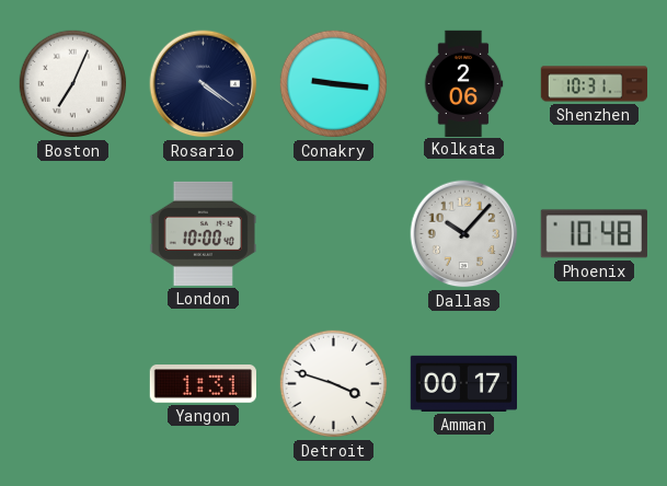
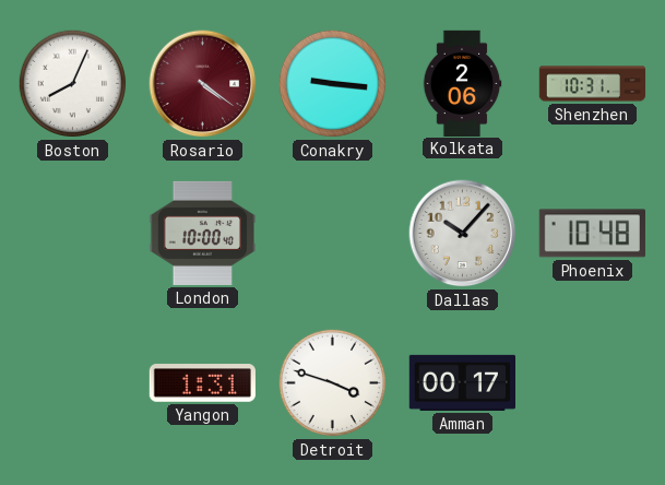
Boston: 7:04 -> 8:04
Rosario dial: navy -> burgundy
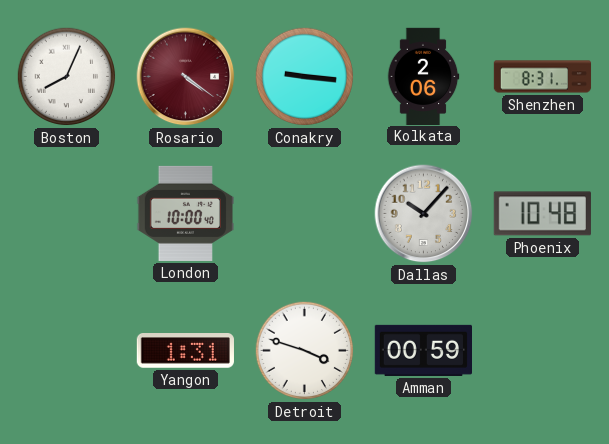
Shenzhen: 10:31 -> 8:31
Amman: 00:17 -> 00:59
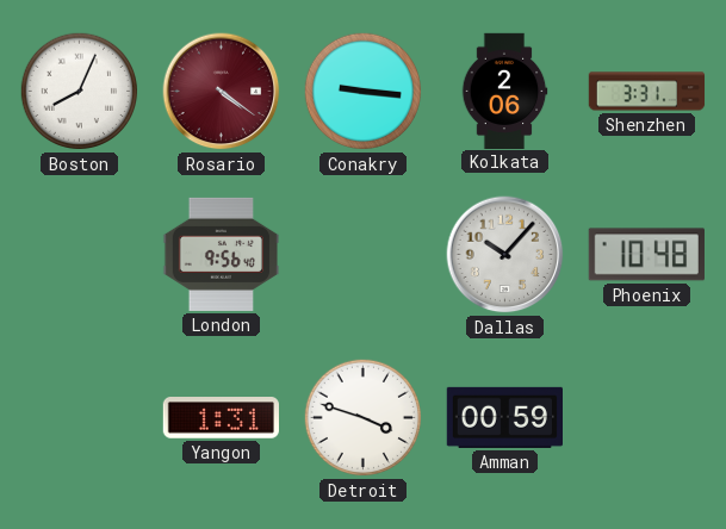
Shenzhen: 8:31 -> 3:31
London: 10:00 -> 9:56
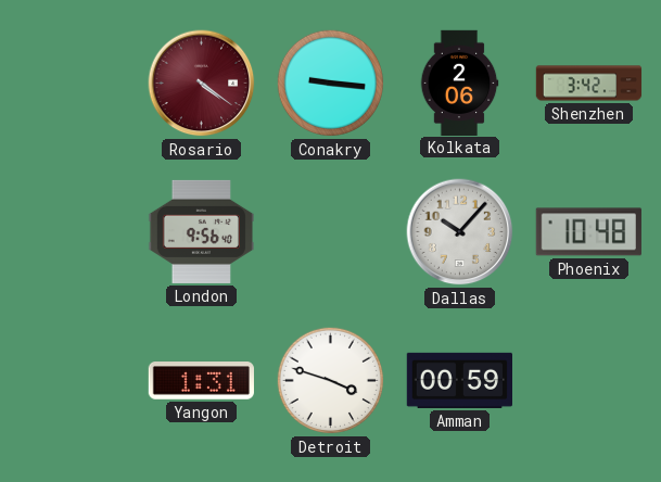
Boston: 8:04 -> none
Shenzhen: 3:31 -> 3:42
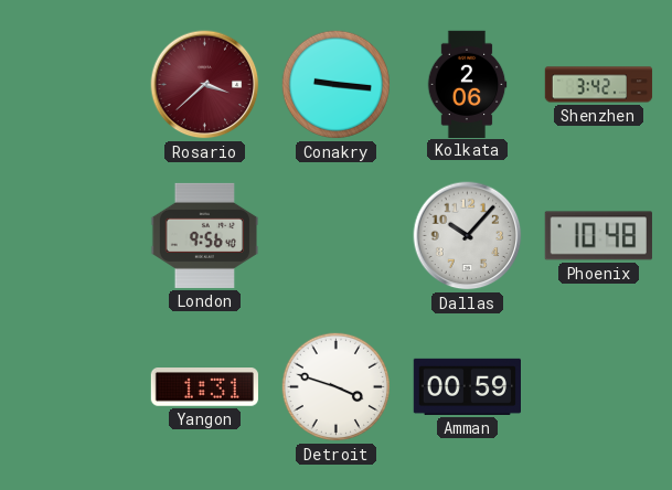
Rosario: 4:21 -> 3:38
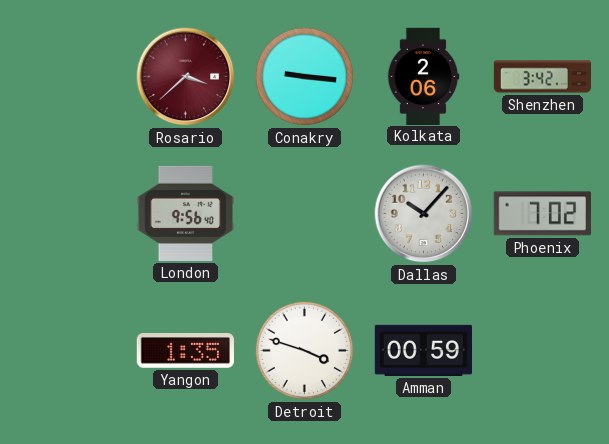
Phoenix: 10:48 -> 7:02
Yangon: 1:31 -> 1:35
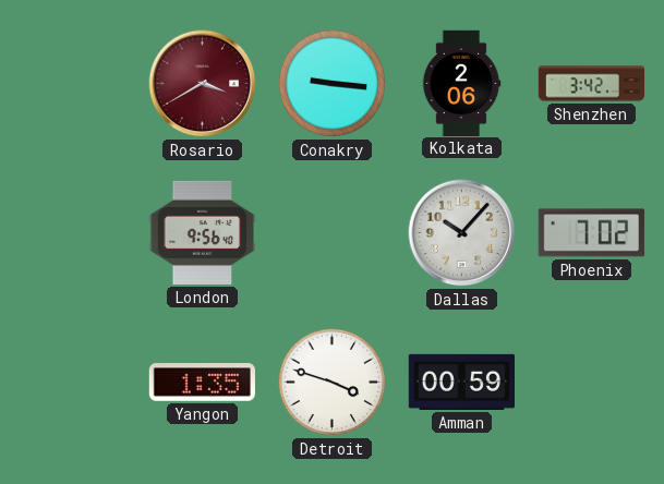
Rosario: 3:38 -> 3:40
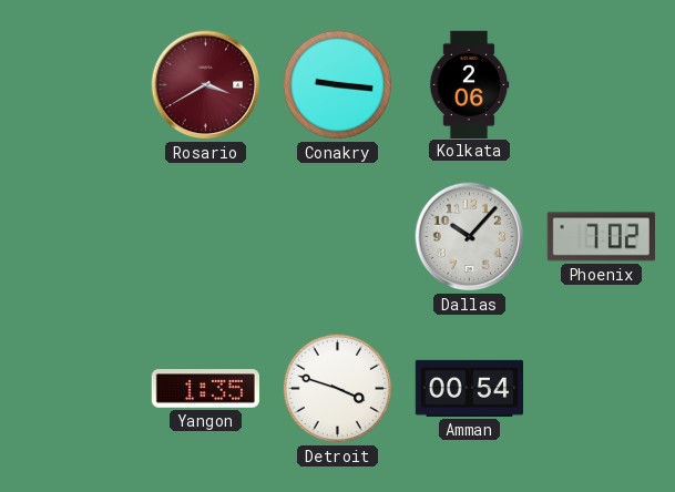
Shenzhen: 3:42 -> none
London: 9:56 -> none
Amman: 00:59 -> 00:54
